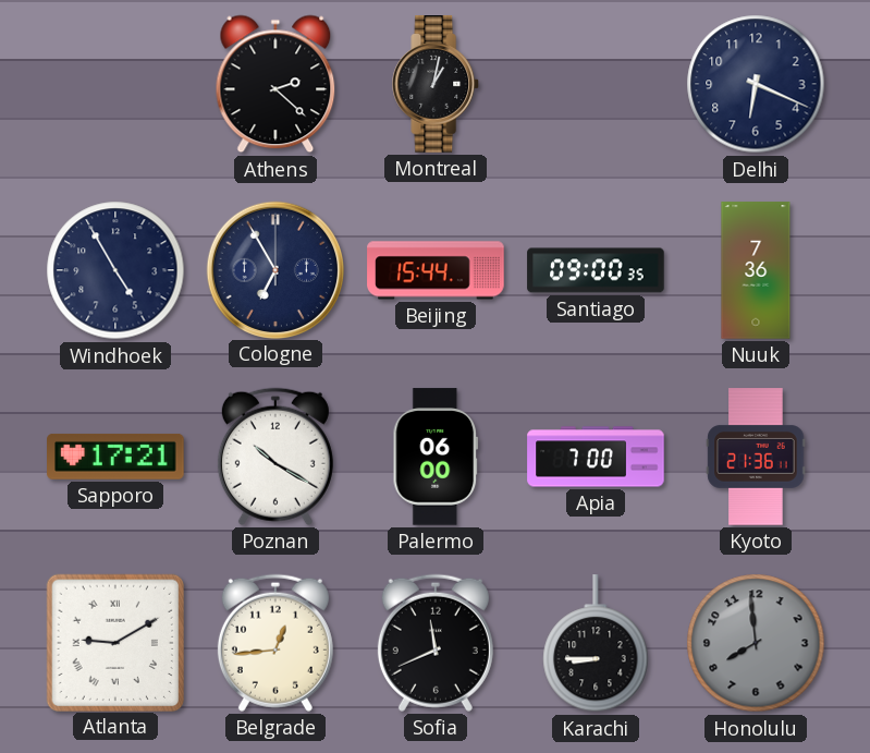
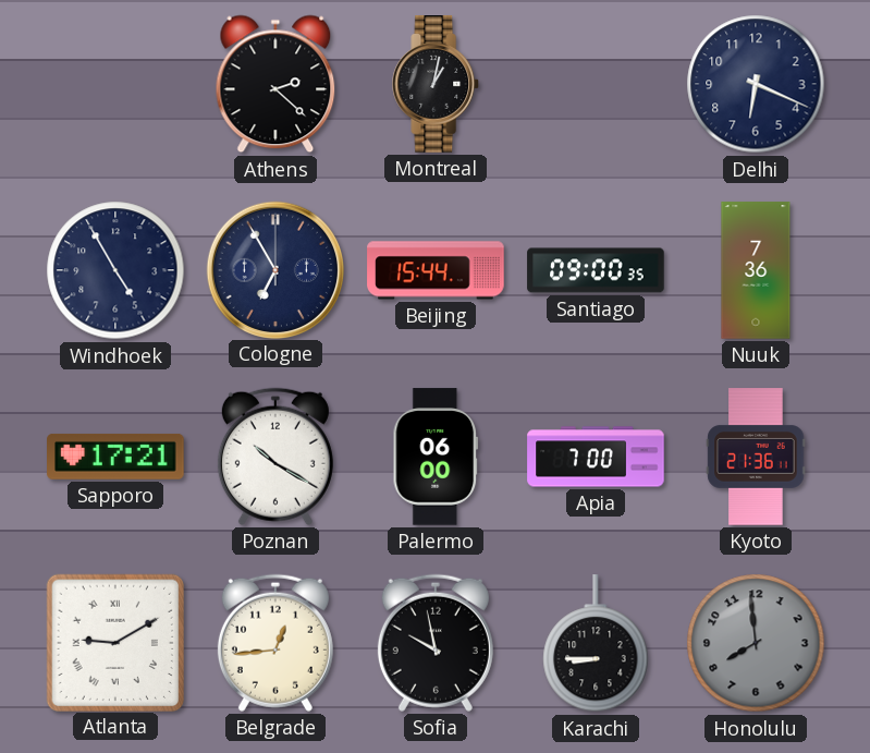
Sofia: 11:41 -> 9:58
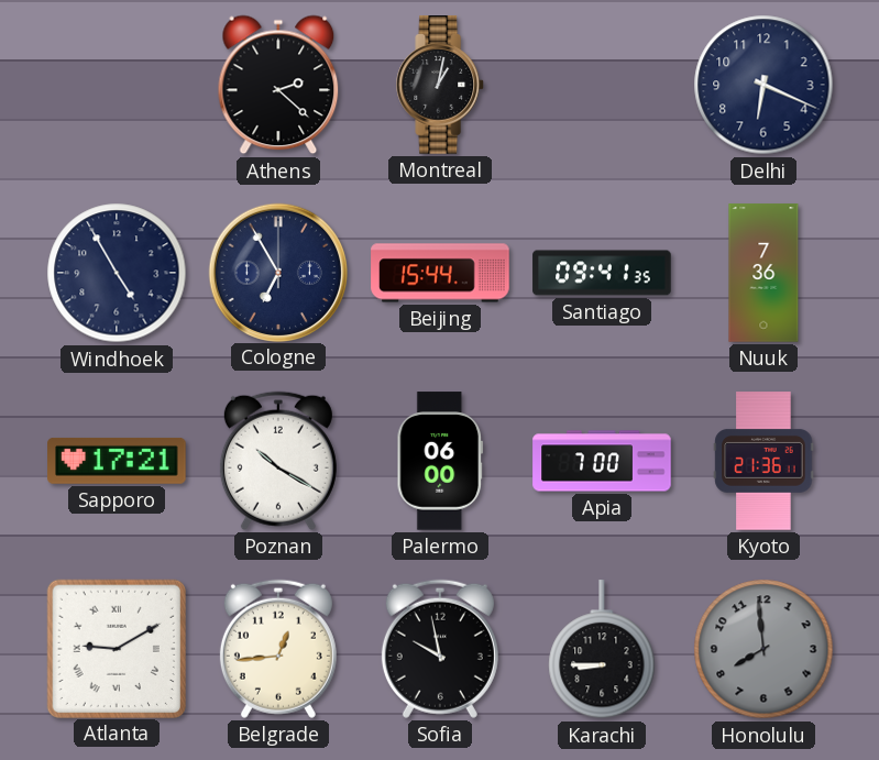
Santiago: 09:00 -> 09:41
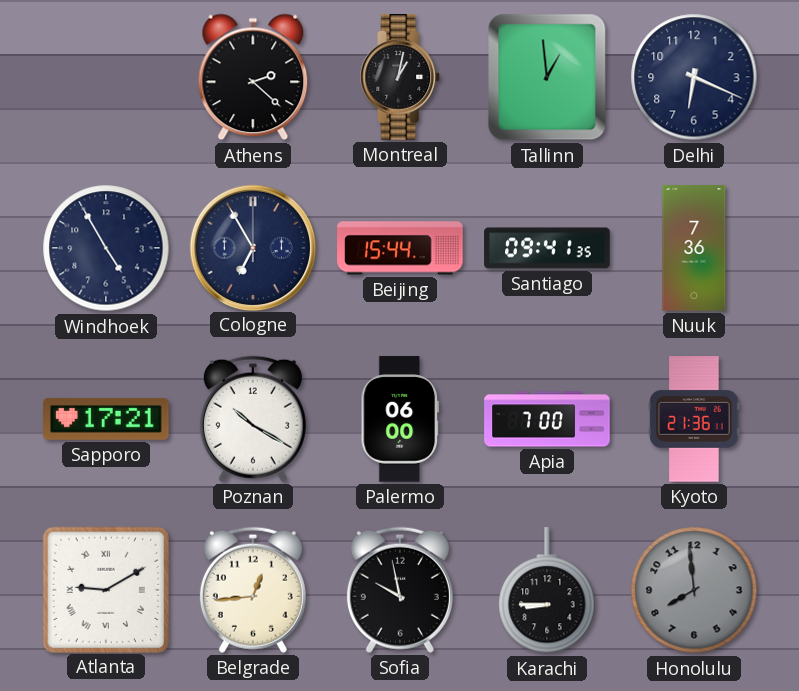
Tallinn: none -> 12:59
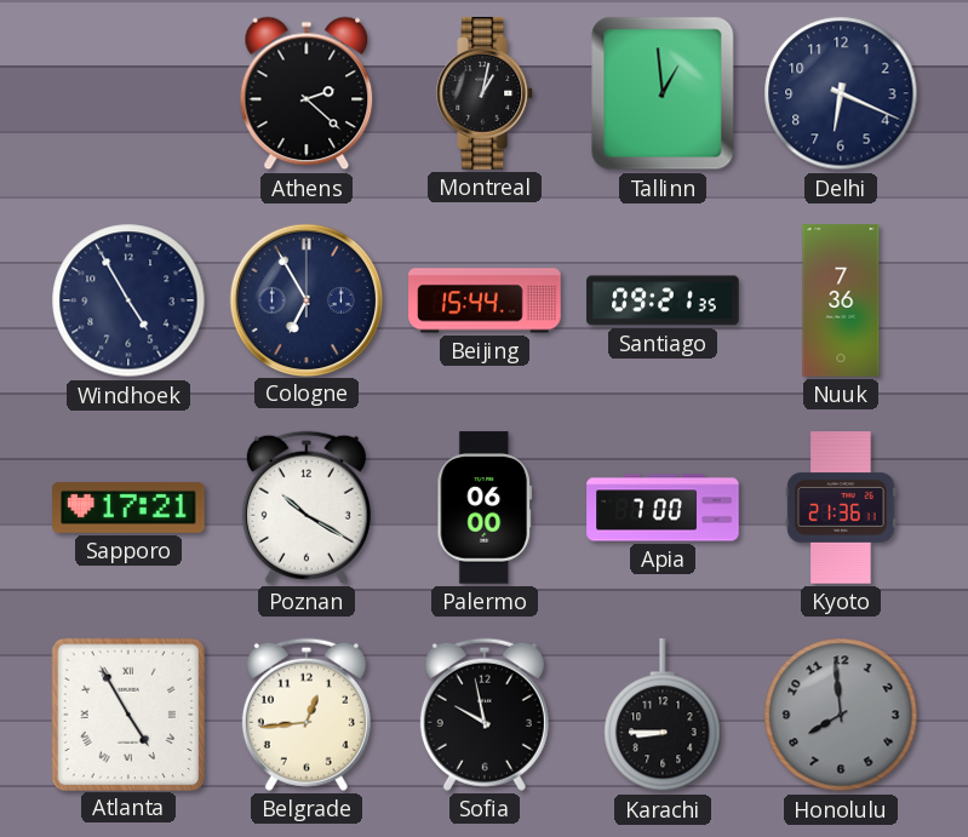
Santiago: 09:41 -> 09:21
Atlanta: 9:10 -> 4:55
